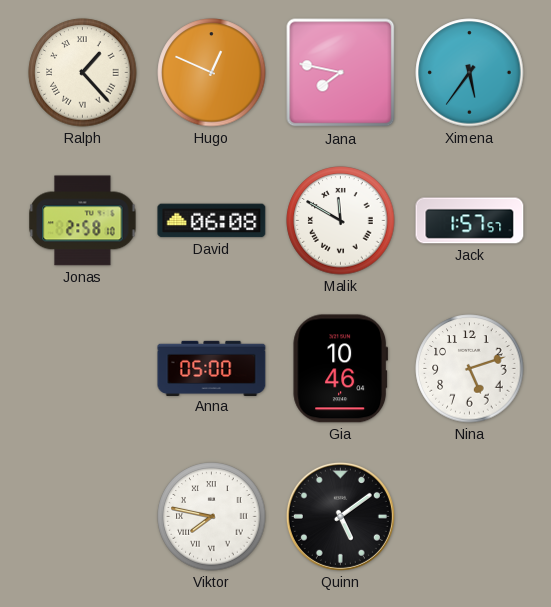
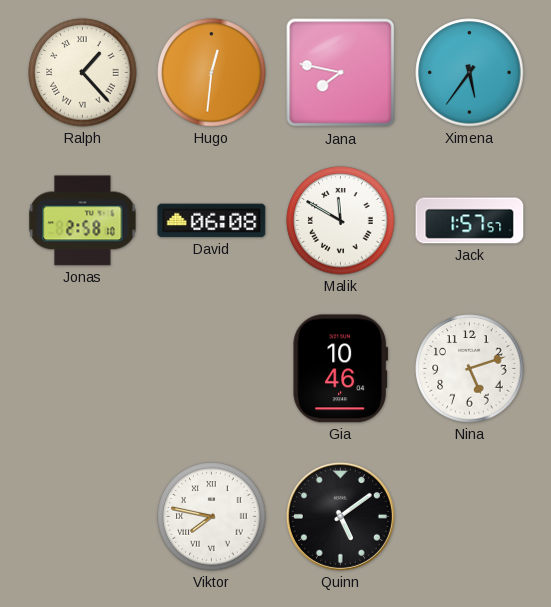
Hugo: 12:49 -> 12:31
Anna: 05:00 -> none
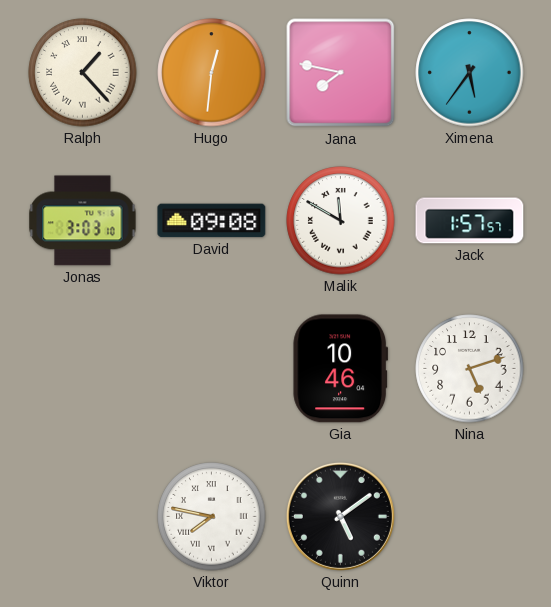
Jonas: 2:58 -> 3:03
David: 06:08 -> 09:08
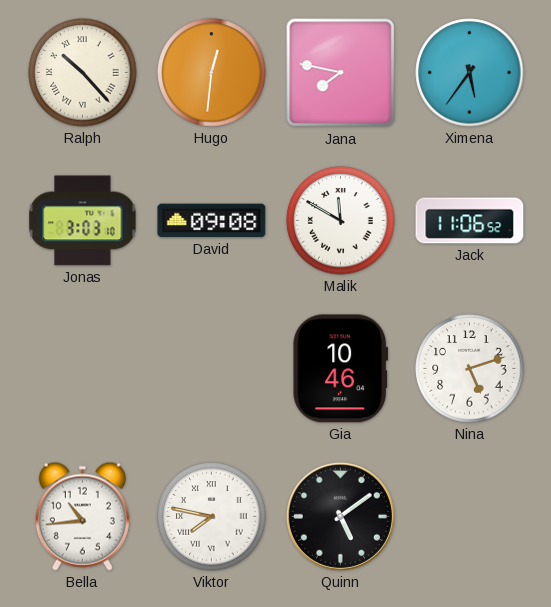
Ralph: 1:23 -> 10:23
Jack: 1:57 -> 11:06
Bella: none -> 10:44
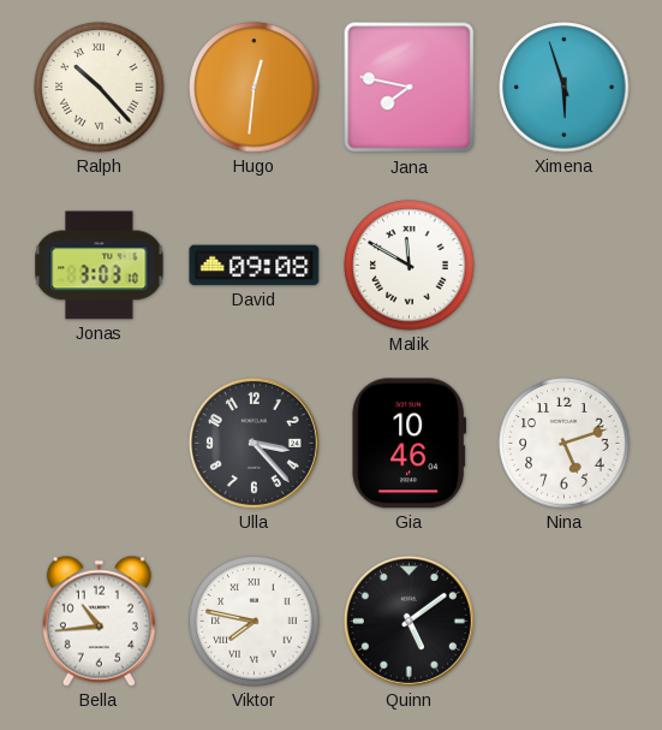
Ximena: 5:36 -> 5:57
Jack: 11:06 -> none
Ulla: none -> 3:23
